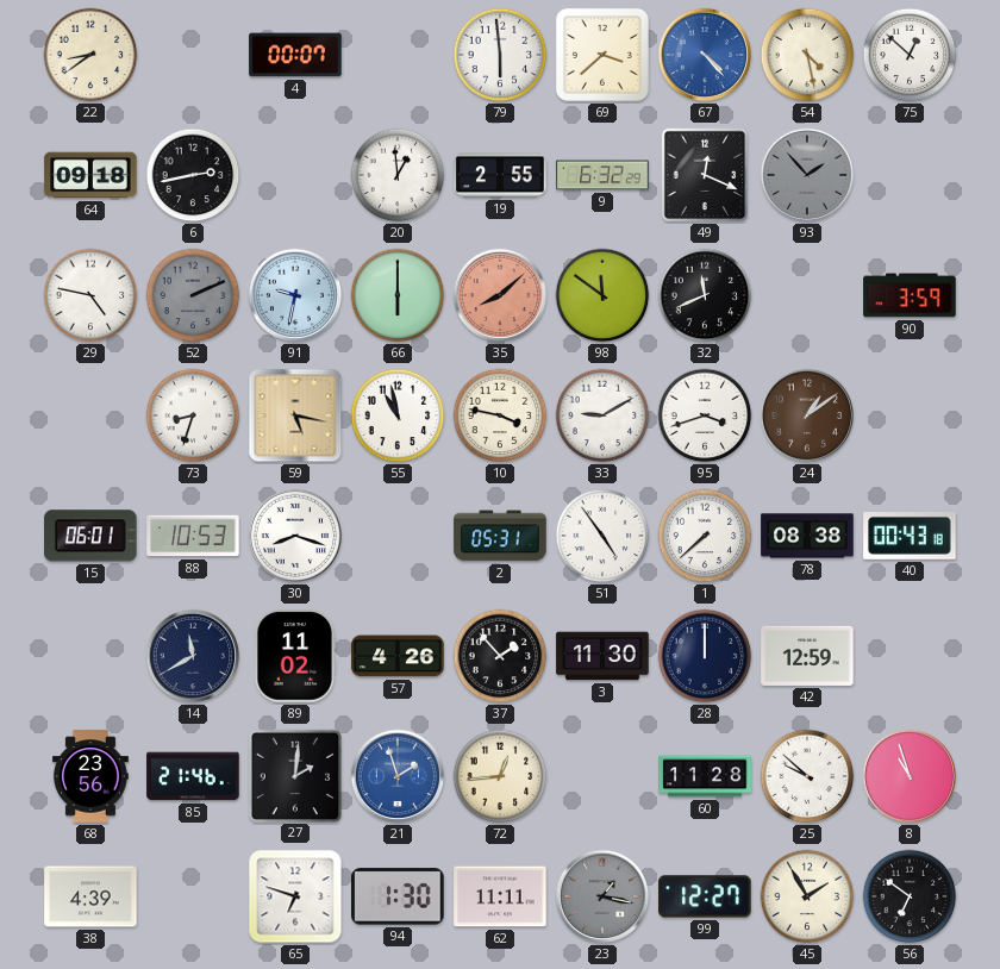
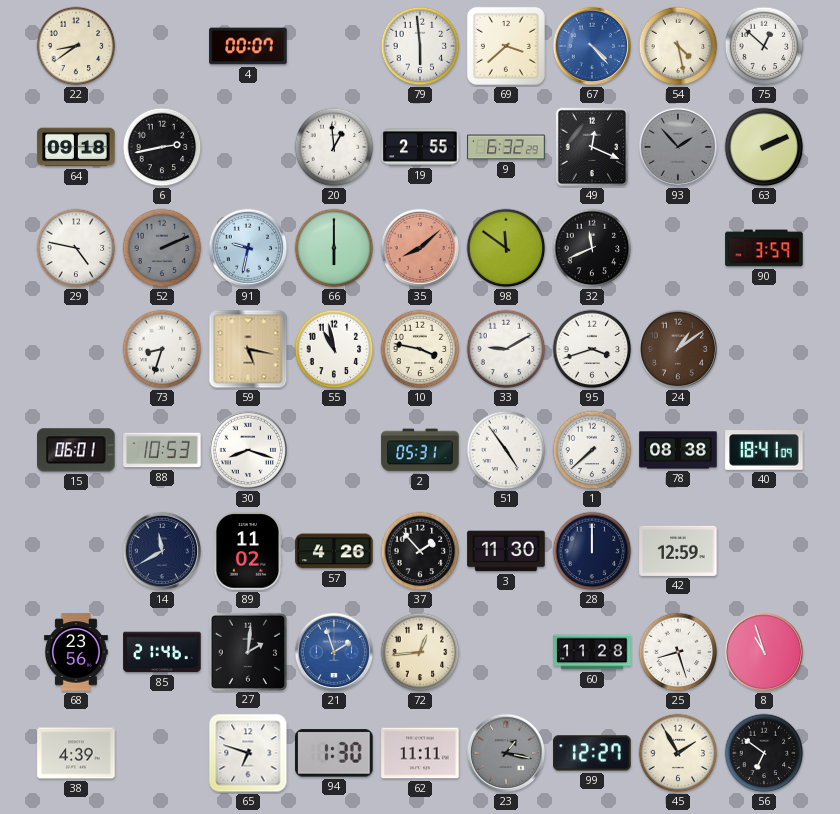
63: none -> 2:11
40: 00:43 -> 18:41
25: 9:52 -> 8:27
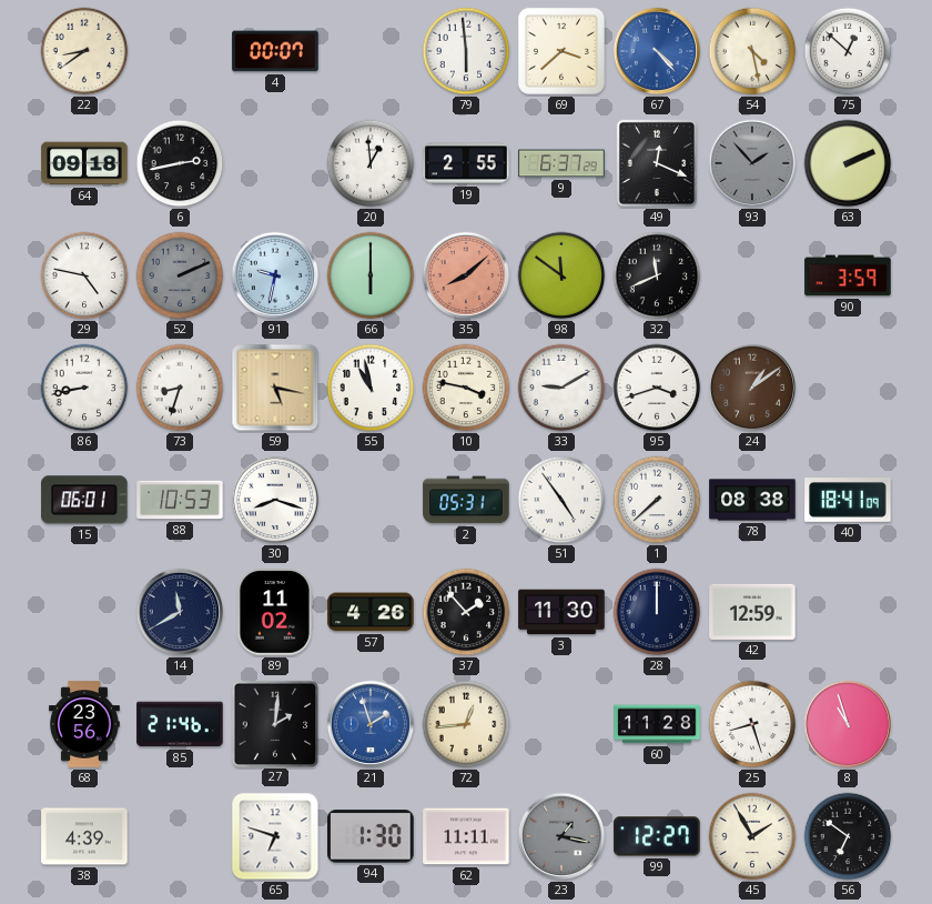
9: 6:32 -> 6:37
86: none -> 8:43
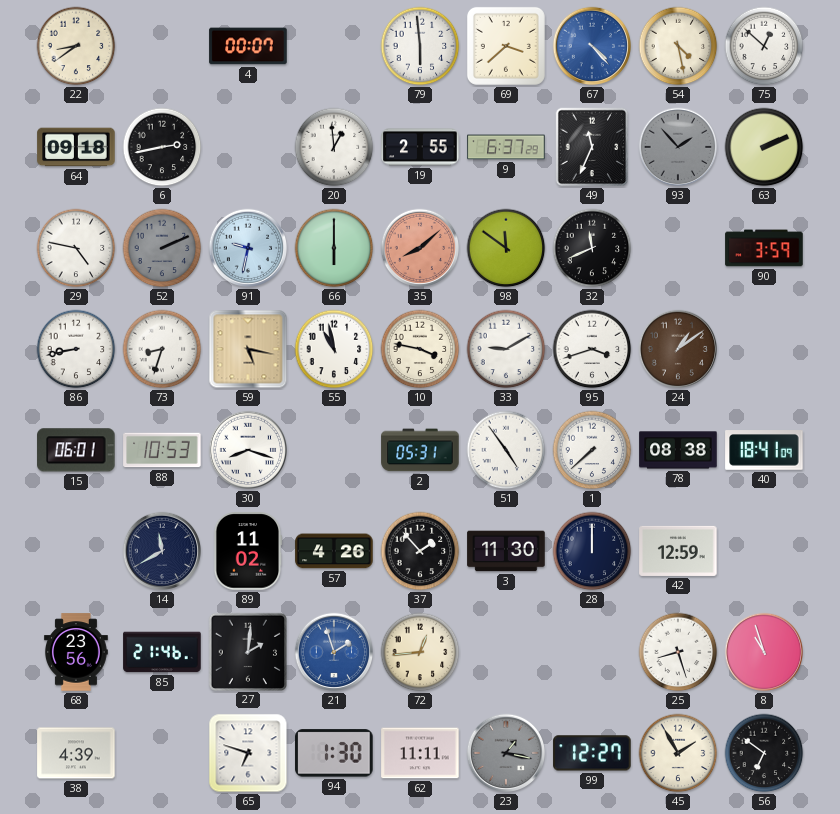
49: 12:19 -> 11:34
60: 11:28 -> none
